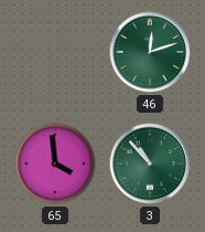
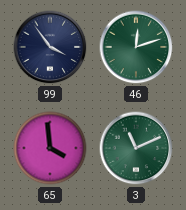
99: none -> 3:54
3: 10:53 -> 11:11
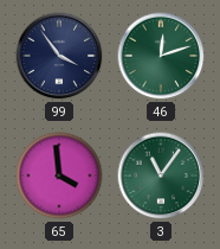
3: 11:11 -> 11:06
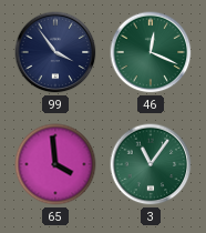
46: 12:12 -> 12:19
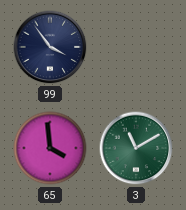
46: 12:19 -> none
3: 11:06 -> 11:10
